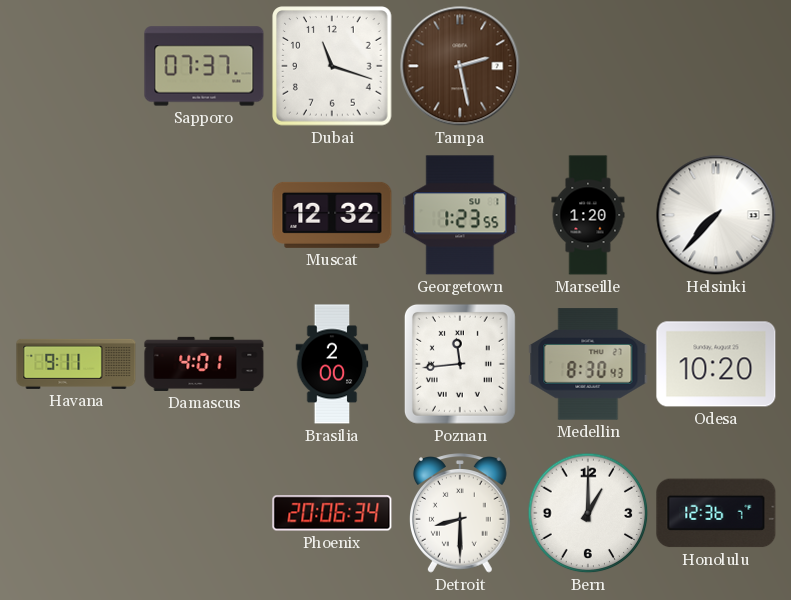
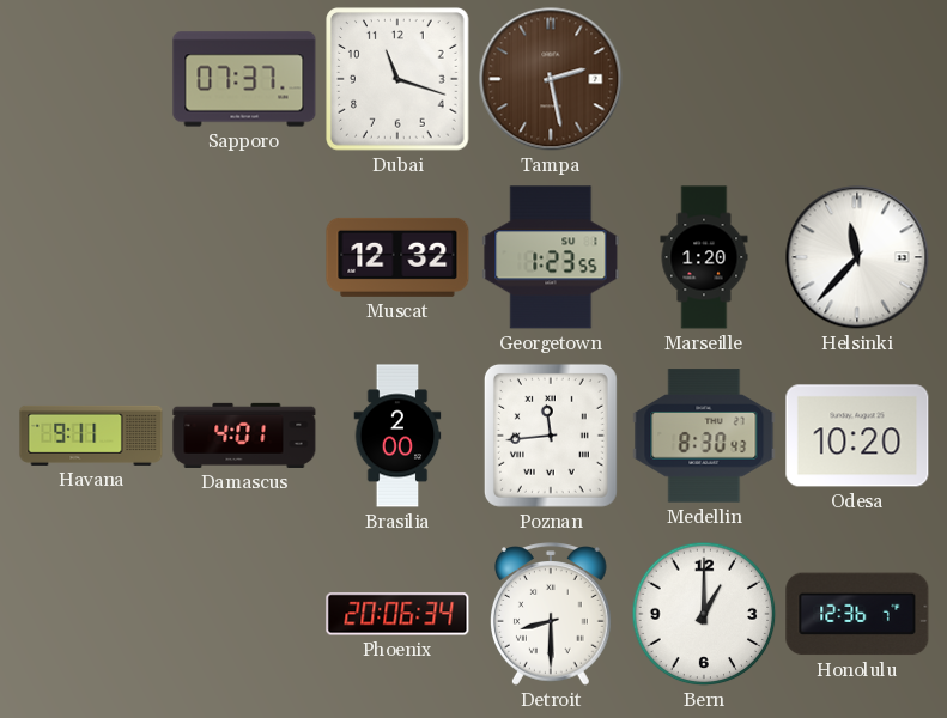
Helsinki: 7:37 -> 11:37
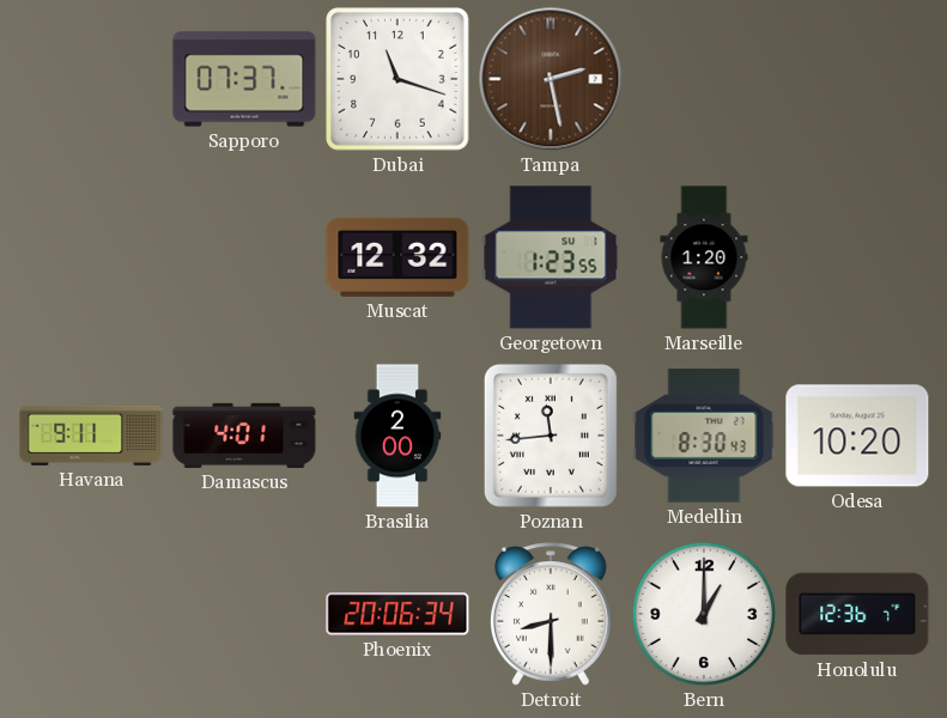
Helsinki: 11:37 -> none
